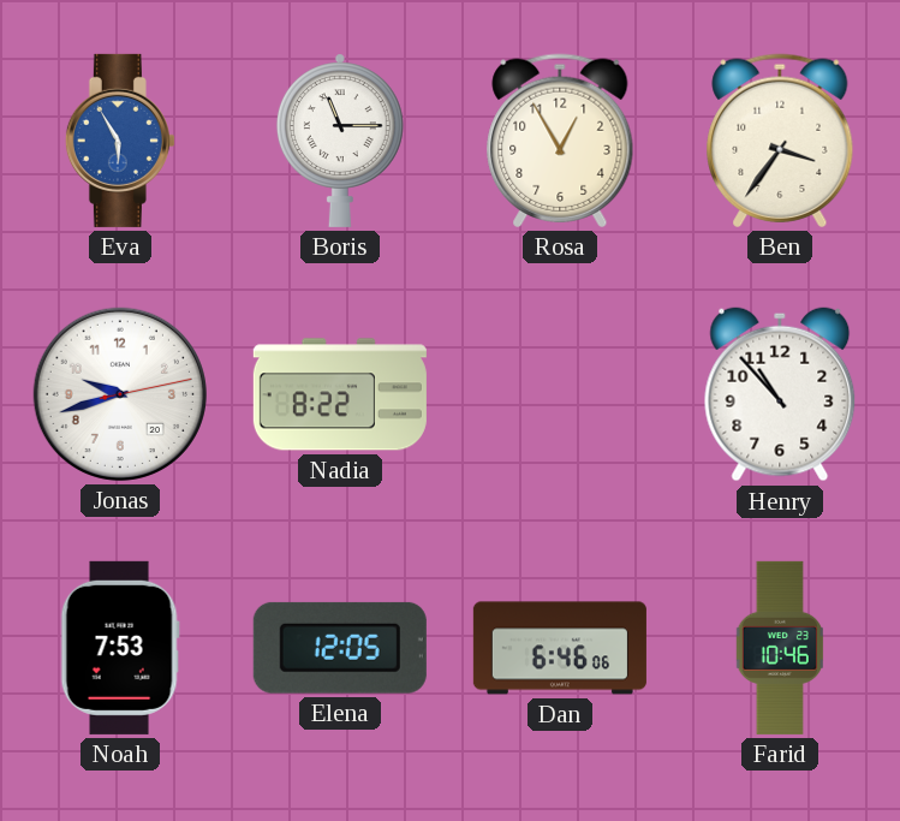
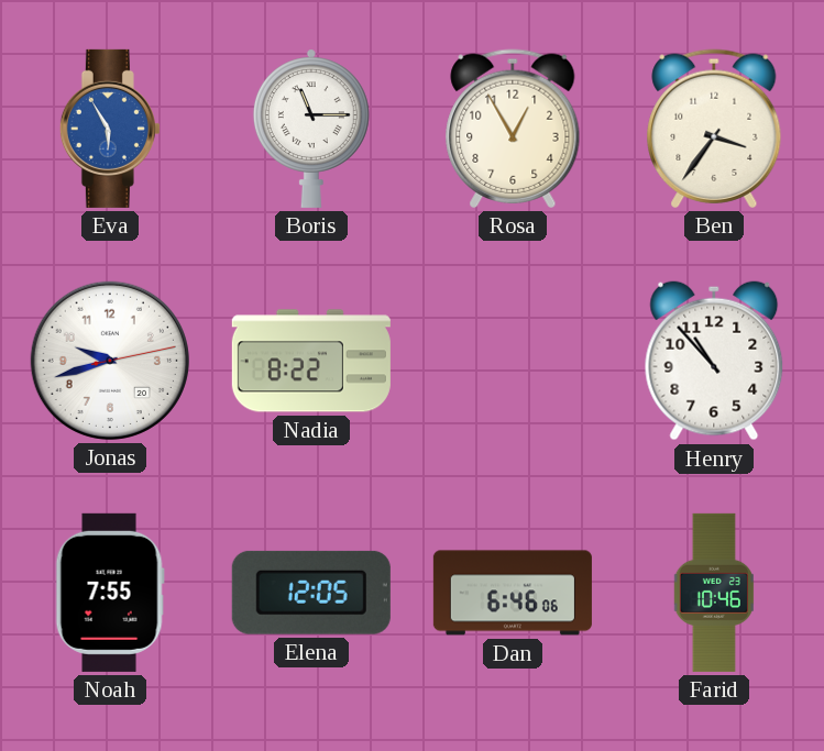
Noah: 7:53 -> 7:55
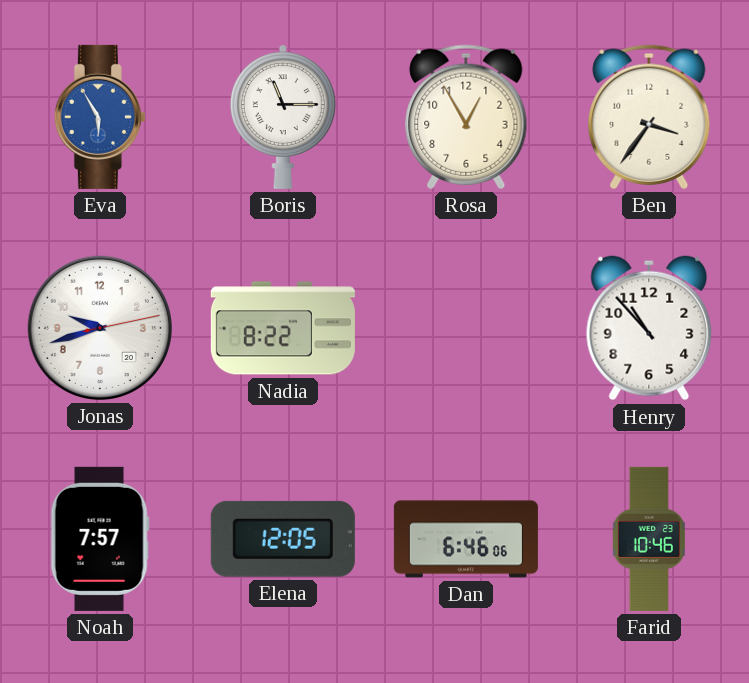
Noah: 7:55 -> 7:57
